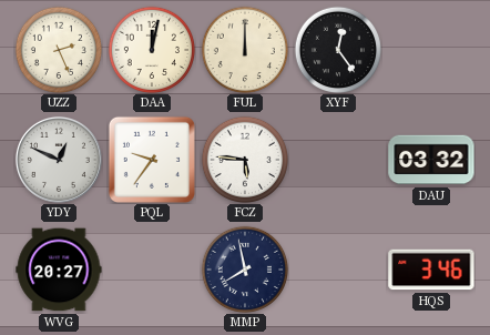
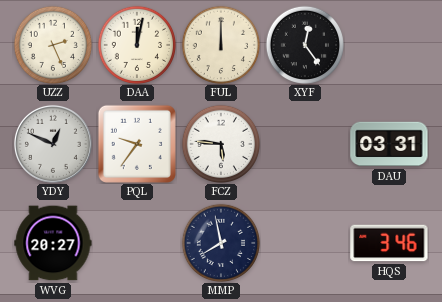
DAU: 03:32 -> 03:31
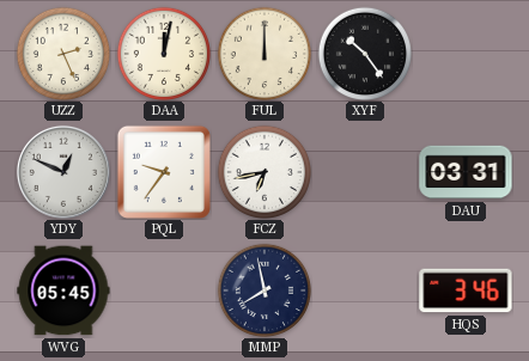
XYF: 12:24 -> 10:24
FCZ: 5:46 -> 6:43
WVG: 20:27 -> 05:45
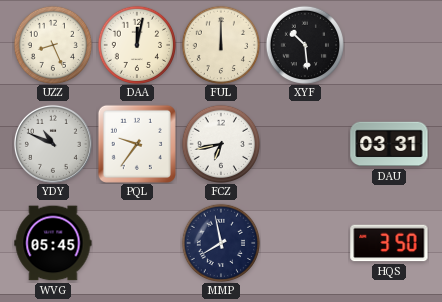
UZZ: 2:26 -> 8:26
XYF: 10:24 -> 10:29
YDY: 12:49 -> 10:49
HQS: 3:46 -> 3:50
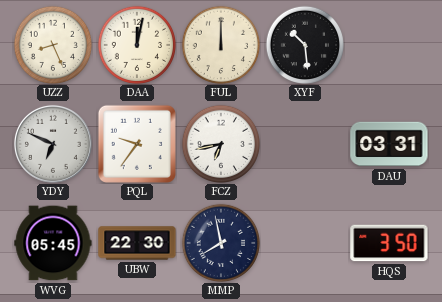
YDY: 10:49 -> 6:49
UBW: none -> 22:30
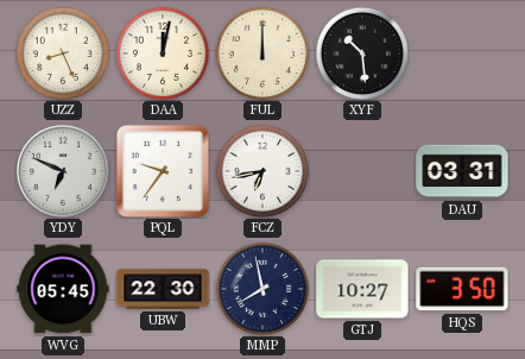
GTJ: none -> 10:27
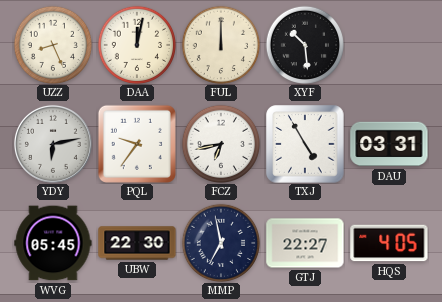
YDY: 6:49 -> 6:13
TXJ: none -> 4:55
MMP: 7:58 -> 6:58
GTJ: 10:27 -> 22:27
HQS: 3:50 -> 4:05
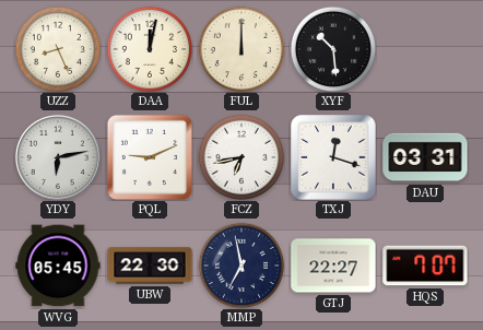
PQL: 9:36 -> 9:11
TXJ: 4:55 -> 12:18
HQS: 4:05 -> 7:07
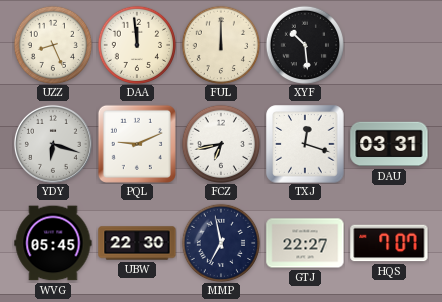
DAA: 12:02 -> 11:59
YDY: 6:13 -> 6:18
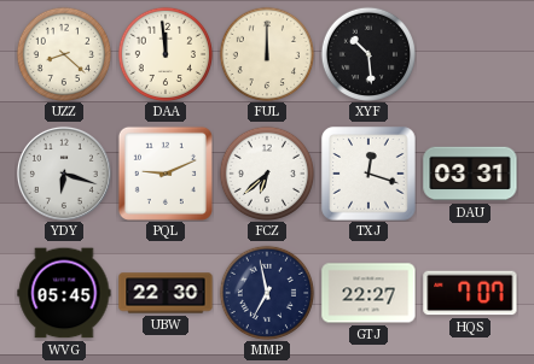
UZZ: 8:26 -> 8:22
FCZ: 6:43 -> 6:38
